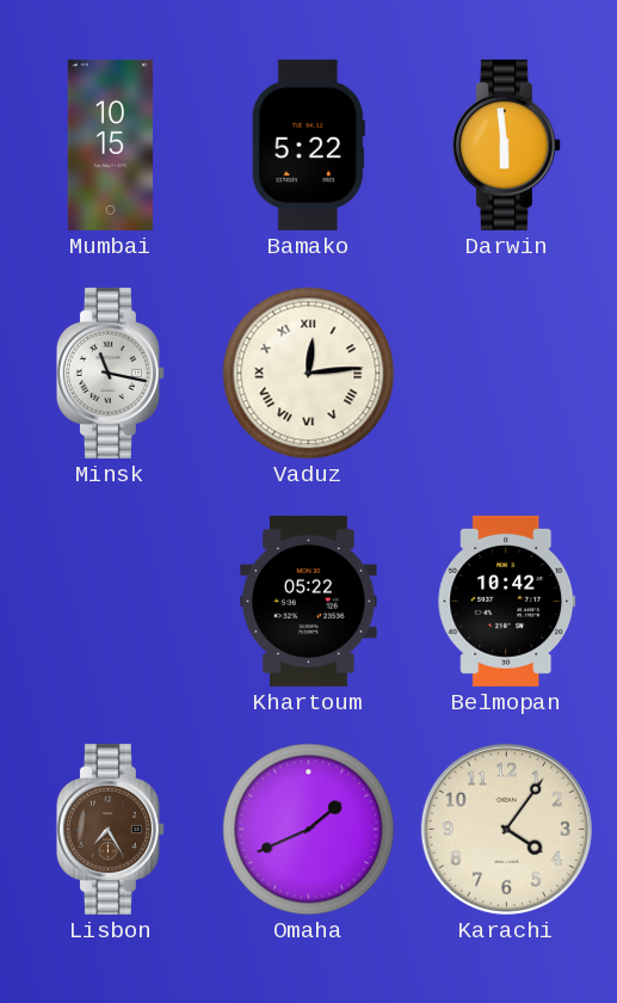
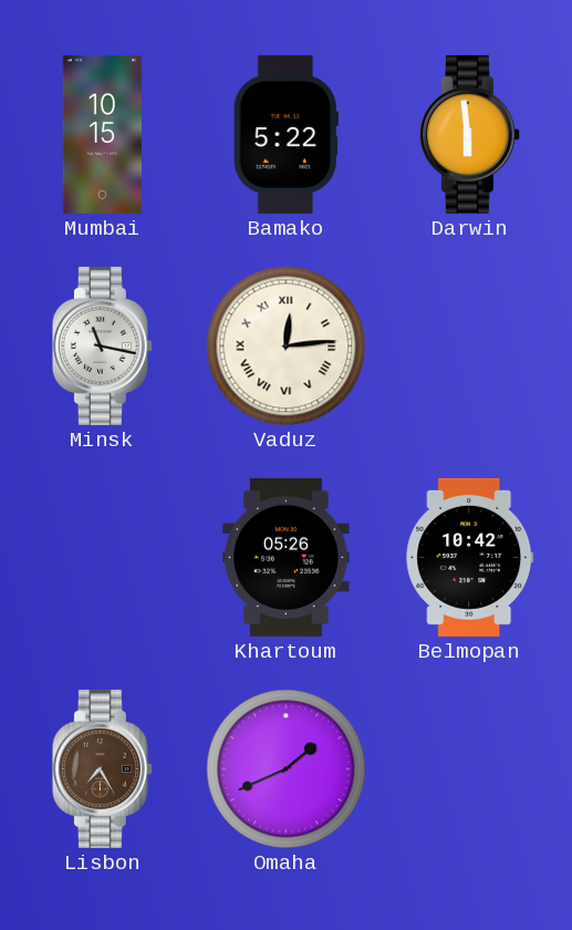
Khartoum: 05:22 -> 05:26
Karachi: 4:06 -> none
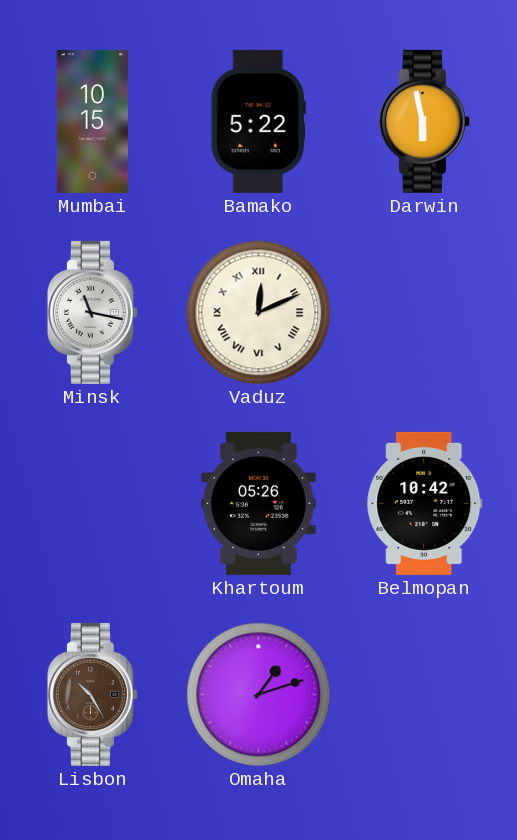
Darwin: 5:59 -> 5:58
Vaduz: 12:14 -> 12:11
Lisbon: 7:25 -> 10:25
Omaha: 1:41 -> 1:12
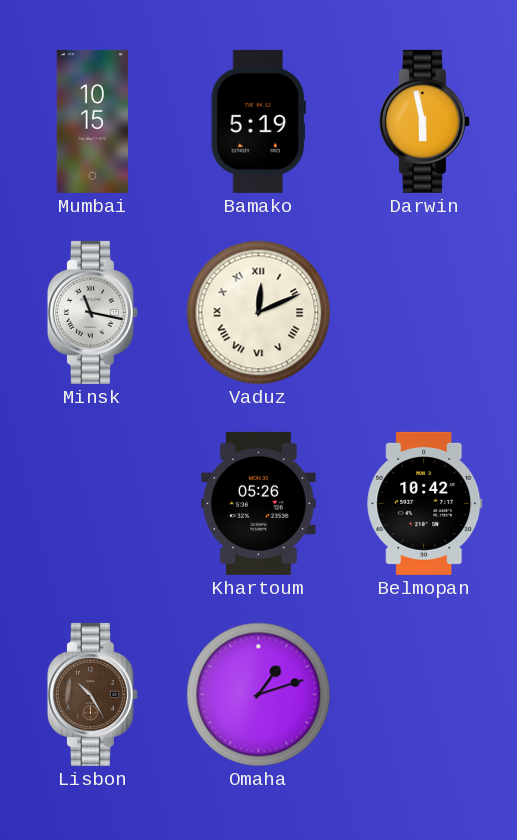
Bamako: 5:22 -> 5:19
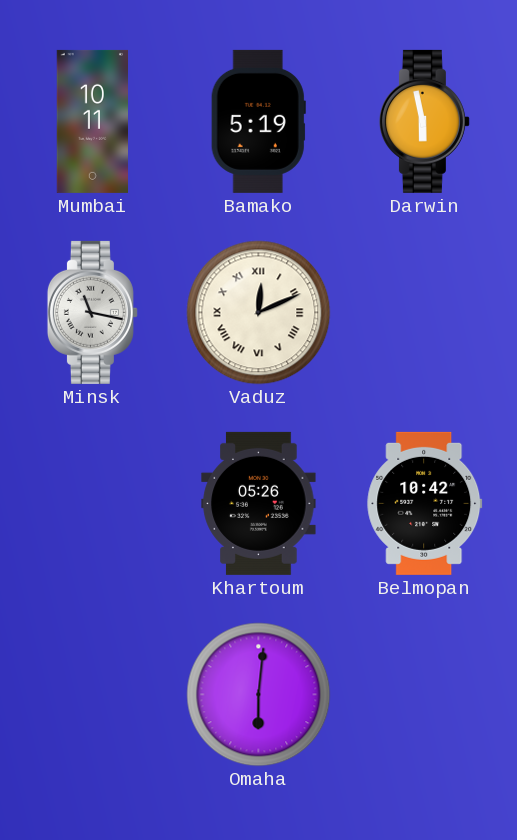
Mumbai: 10:15 -> 10:11
Lisbon: 10:25 -> none
Omaha: 1:12 -> 6:01
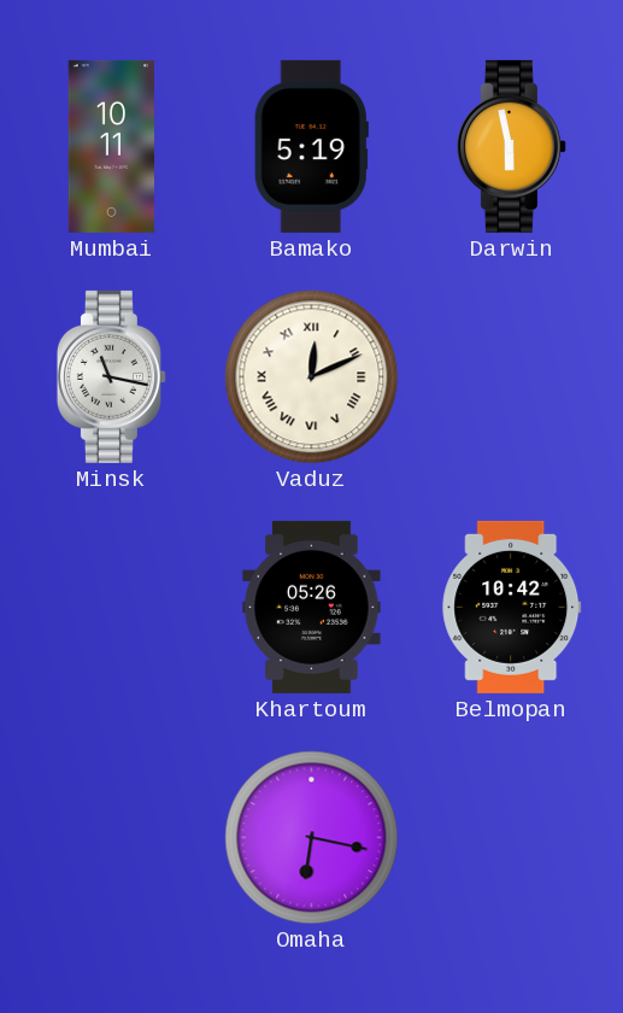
Omaha: 6:01 -> 6:17
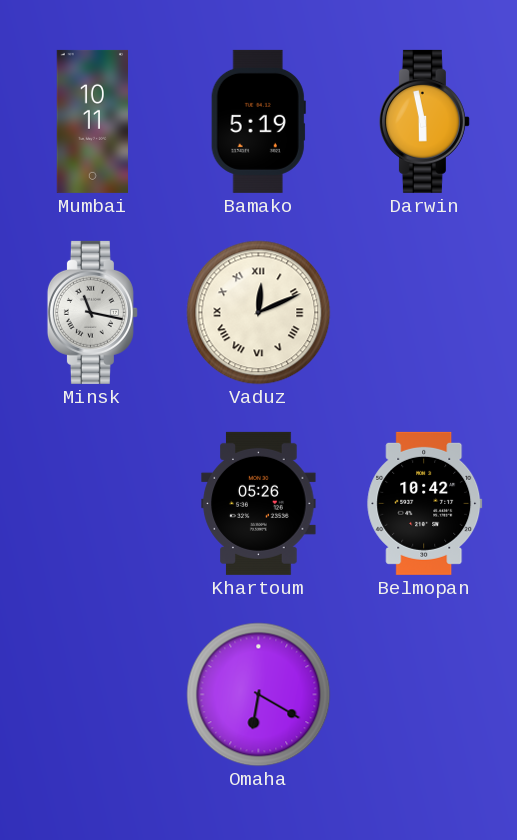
Omaha: 6:17 -> 6:20
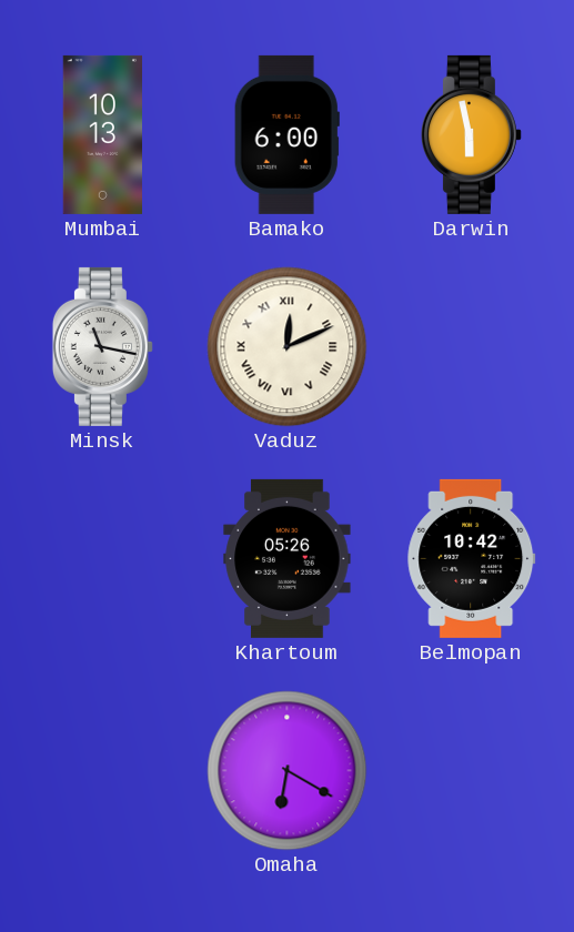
Mumbai: 10:11 -> 10:13
Bamako: 5:19 -> 6:00
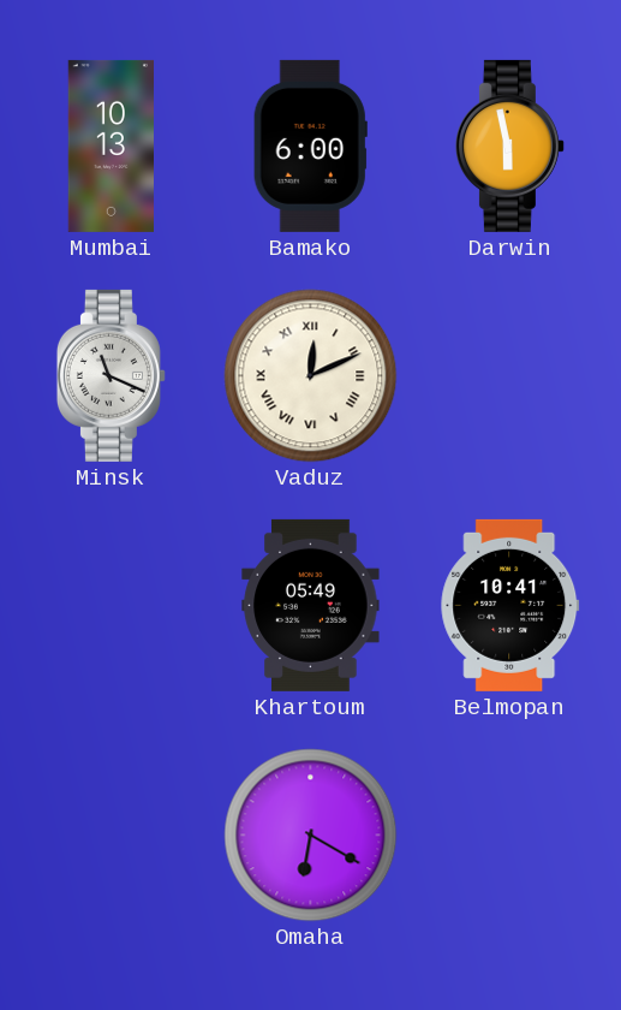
Minsk: 11:17 -> 11:19
Khartoum: 05:26 -> 05:49
Belmopan: 10:42 -> 10:41
